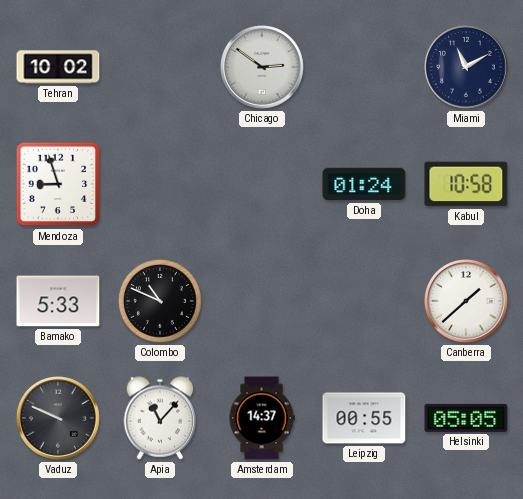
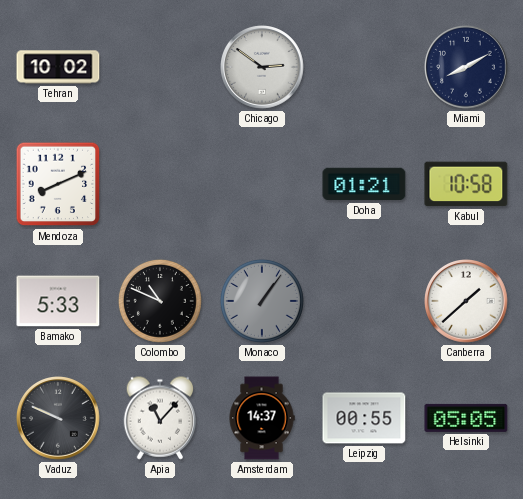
Miami: 11:10 -> 8:10
Mendoza: 8:57 -> 8:11
Doha: 01:24 -> 01:21
Monaco: none -> 1:06
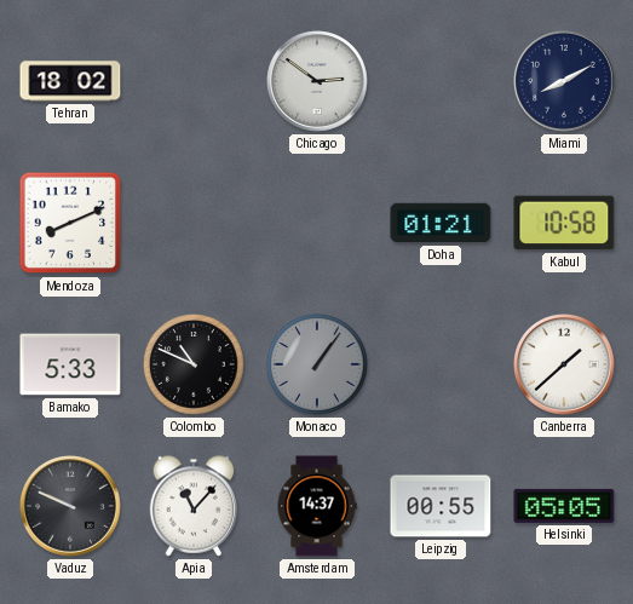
Tehran: 10:02 -> 18:02
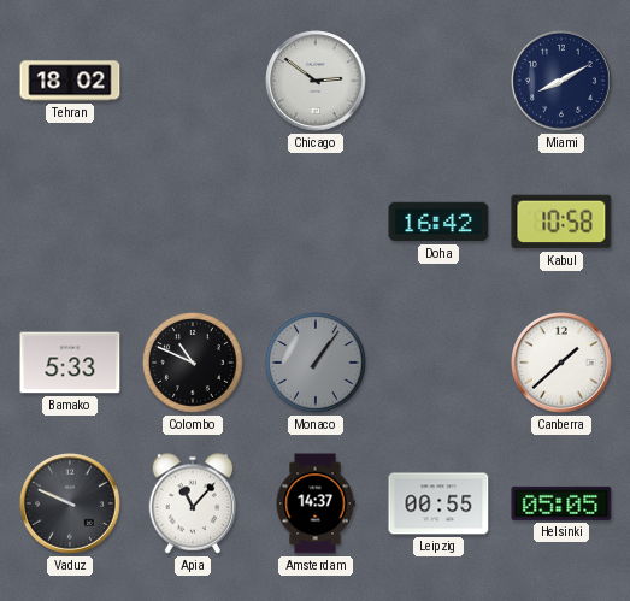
Mendoza: 8:11 -> none
Doha: 01:21 -> 16:42
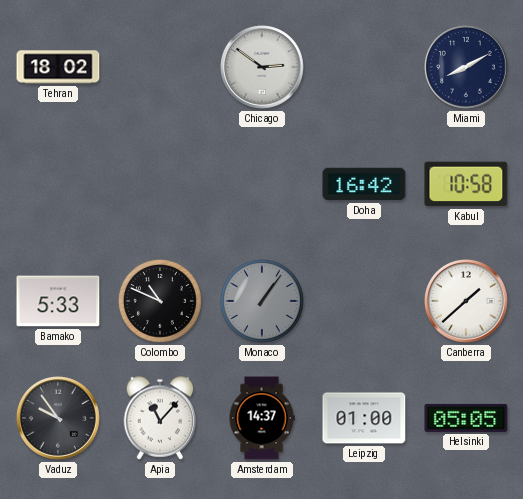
Vaduz: 9:49 -> 9:54
Leipzig: 00:55 -> 01:00
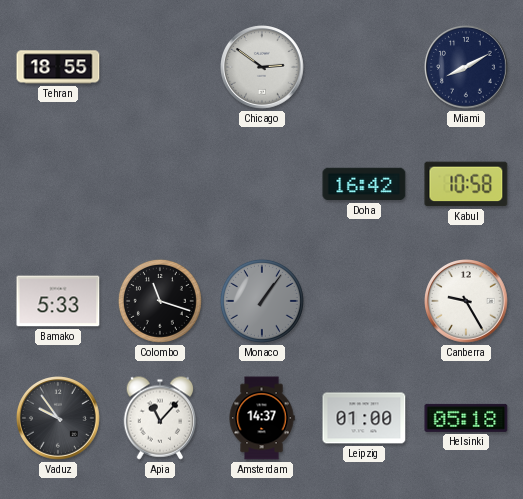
Tehran: 18:02 -> 18:55
Colombo: 10:49 -> 11:18
Canberra: 1:38 -> 9:25
Helsinki: 05:05 -> 05:18
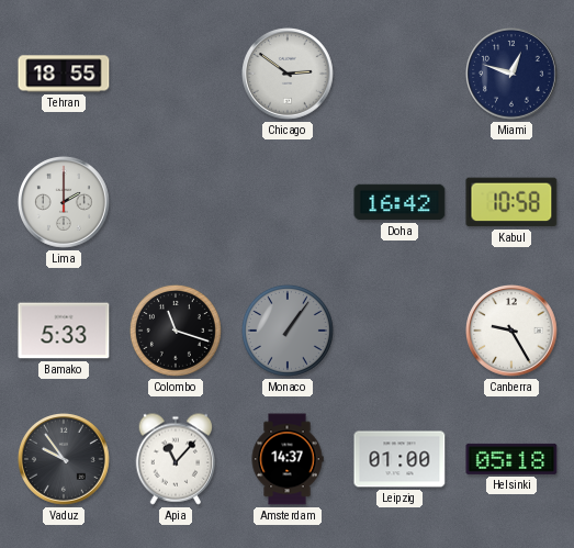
Miami: 8:10 -> 12:48
Lima: none -> 2:00
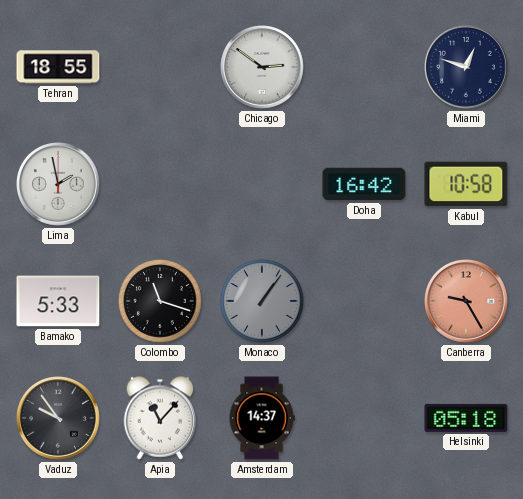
Lima: 2:00 -> 1:58
Canberra dial: white -> salmon
Leipzig: 01:00 -> none
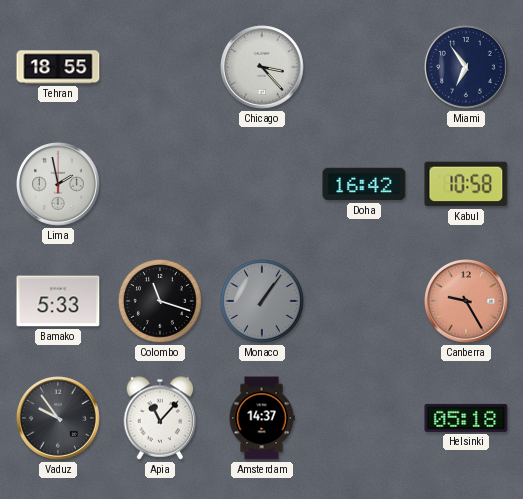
Chicago: 2:51 -> 3:23
Miami: 12:48 -> 6:54
